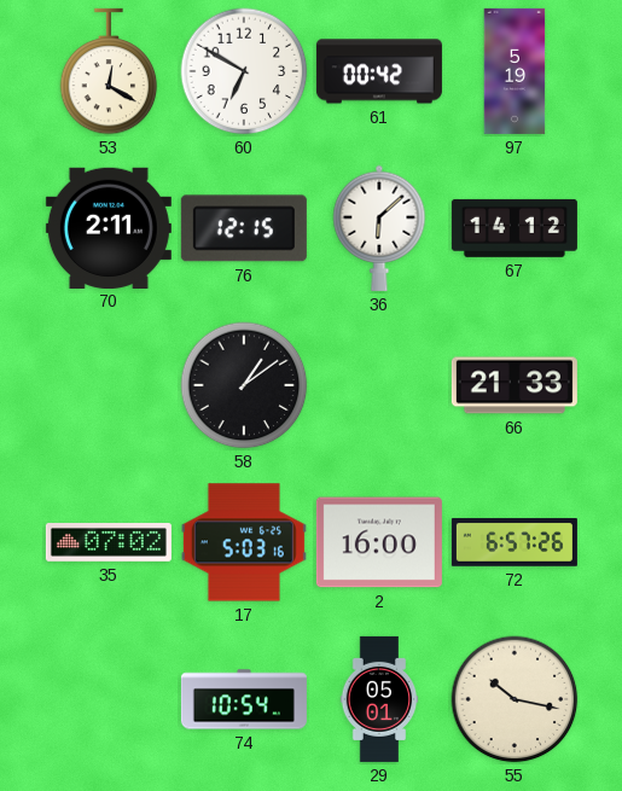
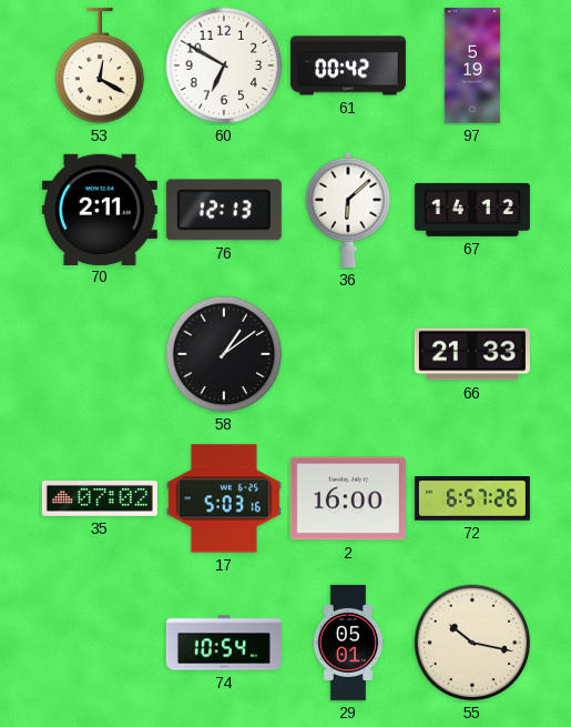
76: 12:15 -> 12:13
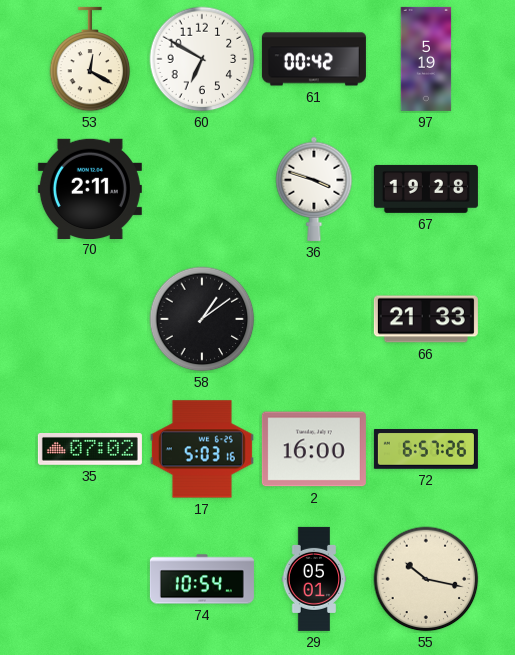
76: 12:13 -> none
36: 6:08 -> 3:48
67: 14:12 -> 19:28
